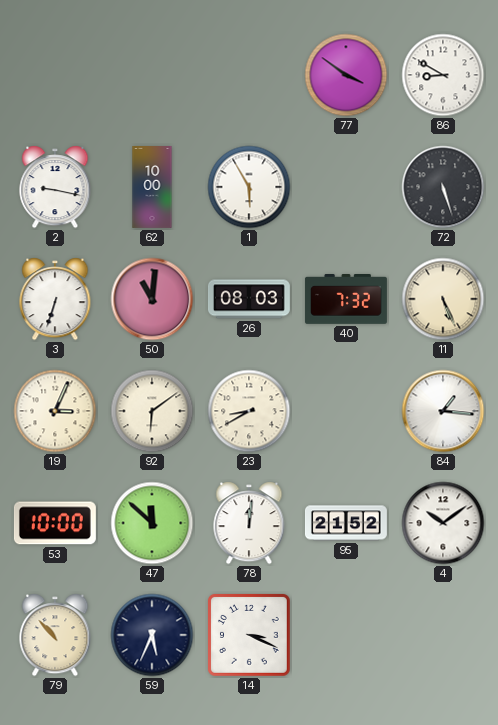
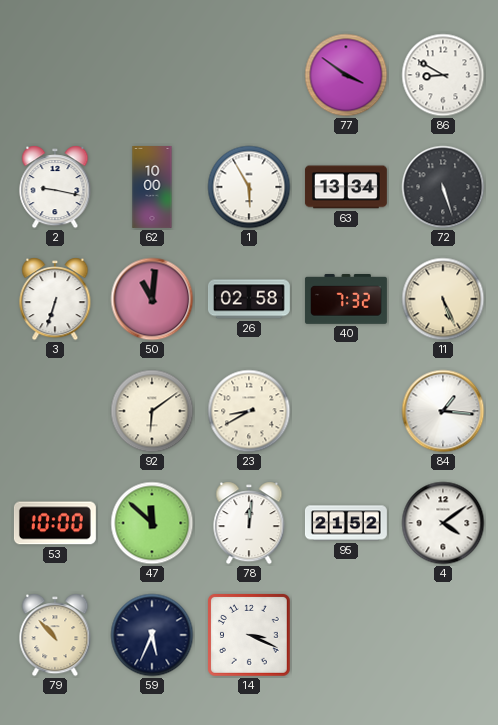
63: none -> 13:34
26: 08:03 -> 02:58
19: 3:04 -> none
4: 10:09 -> 4:09
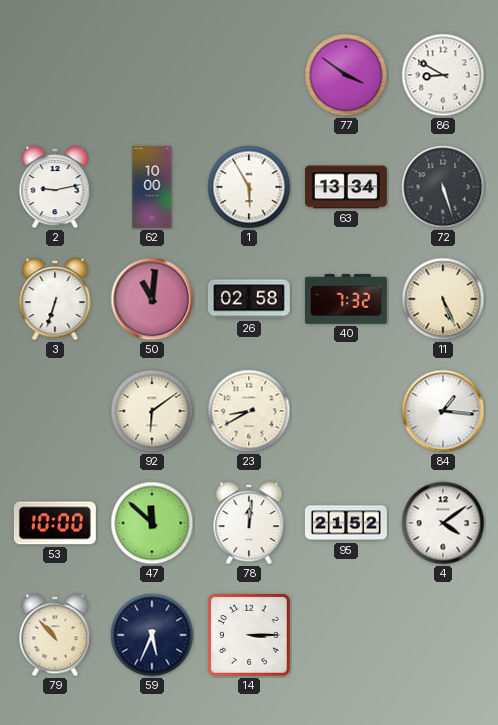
2: 9:17 -> 9:13
14: 3:19 -> 3:15
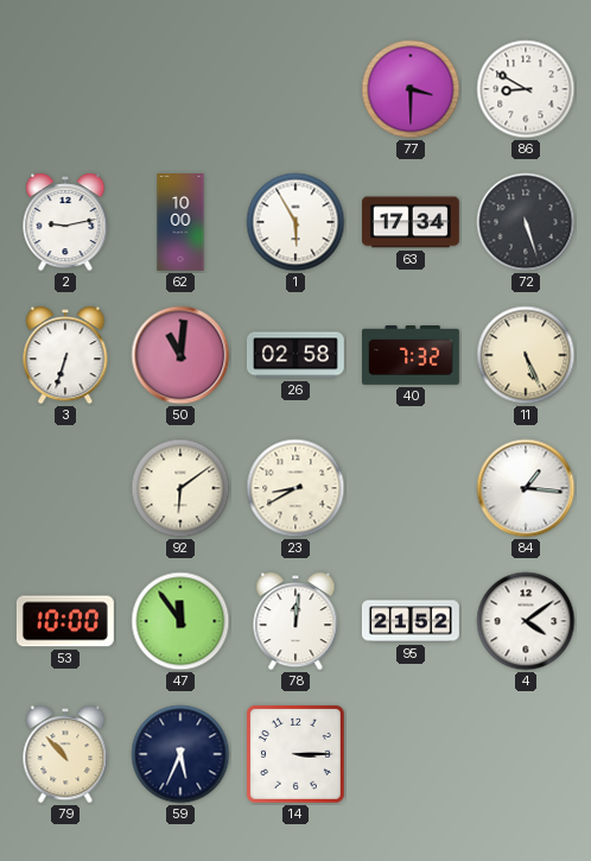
77: 3:51 -> 3:30
63: 13:34 -> 17:34
47: 11:52 -> 11:54
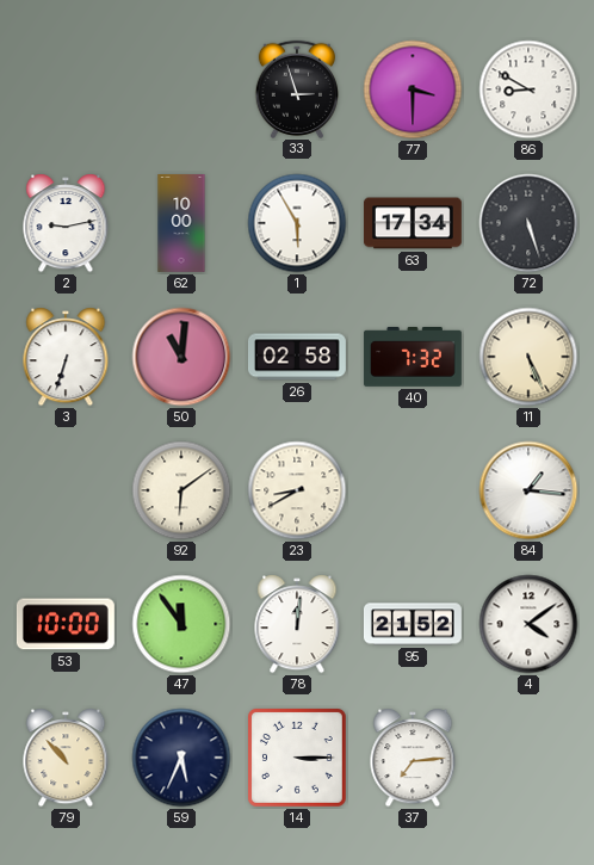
33: none -> 2:57
37: none -> 7:14
